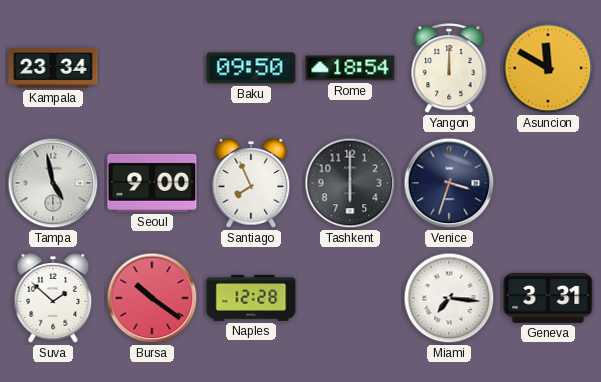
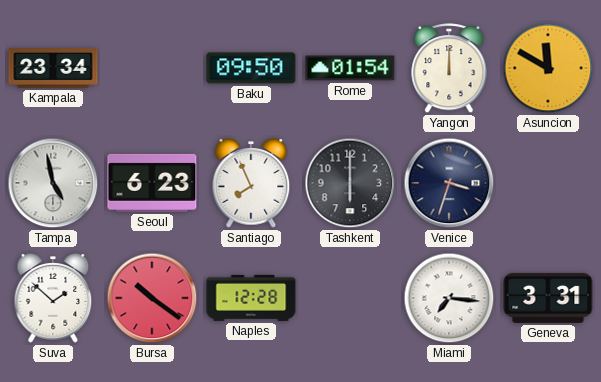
Rome: 18:54 -> 01:54
Seoul: 9:00 -> 6:23
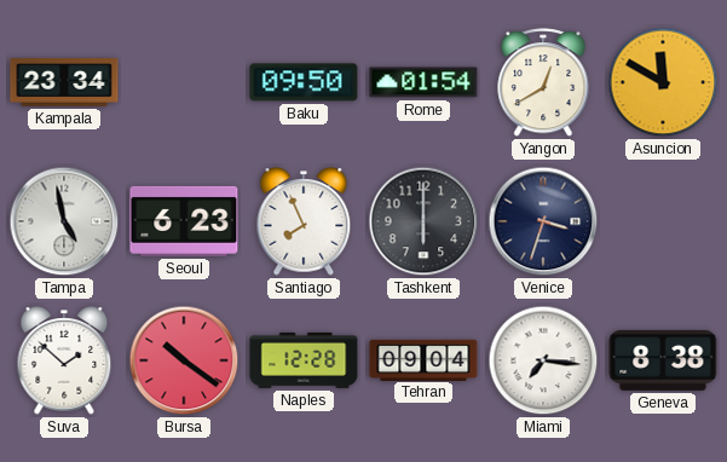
Yangon: 12:00 -> 12:40
Tehran: none -> 09:04
Geneva: 3:31 -> 8:38
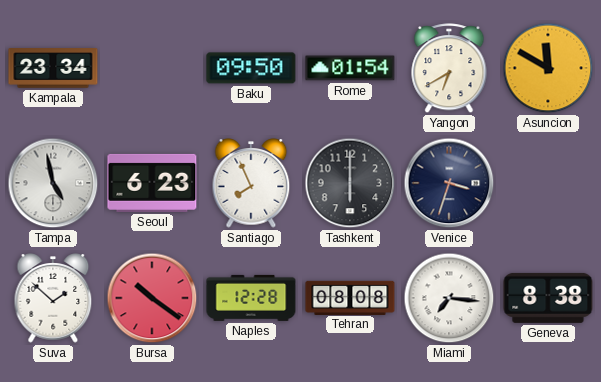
Yangon: 12:40 -> 6:40
Tehran: 09:04 -> 08:08
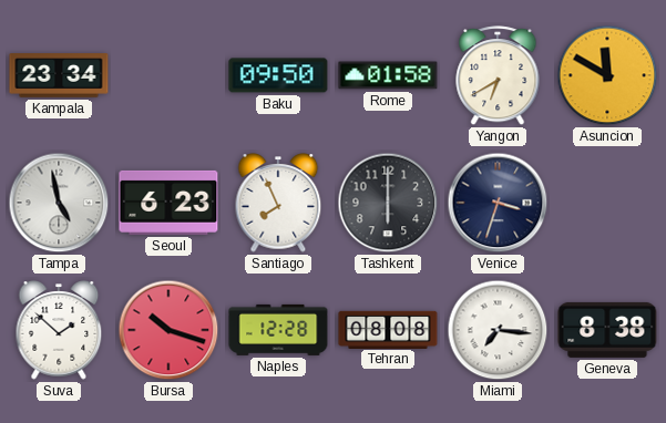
Rome: 01:54 -> 01:58
Bursa: 10:21 -> 10:18
